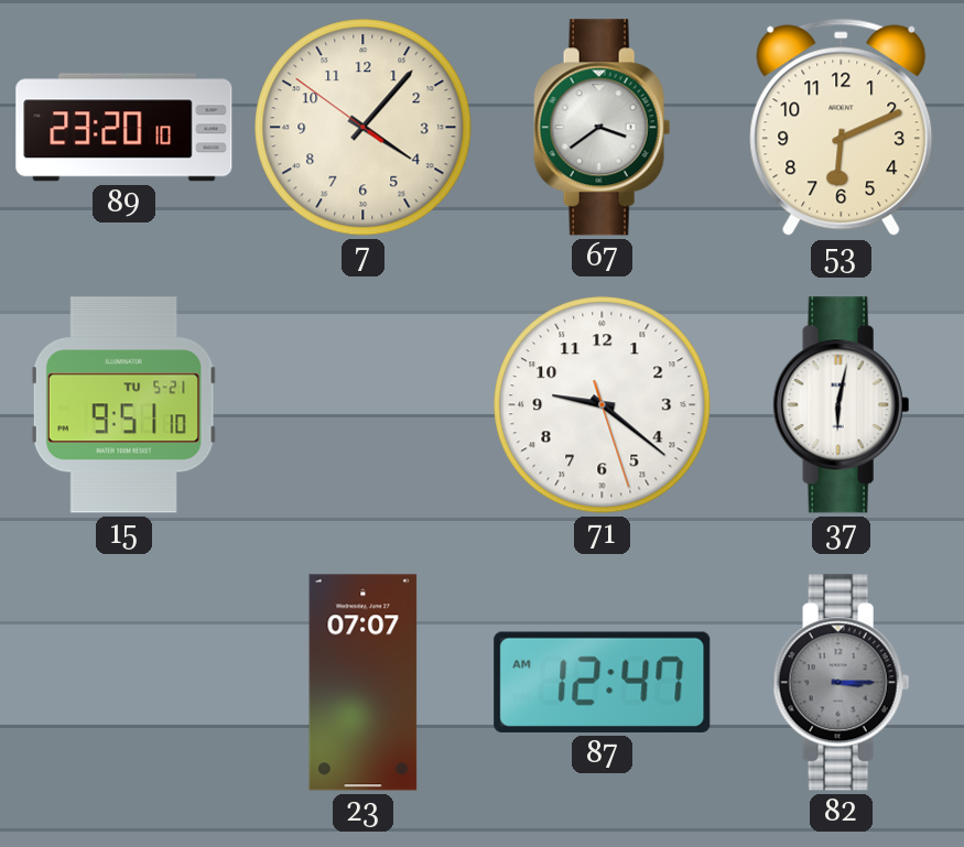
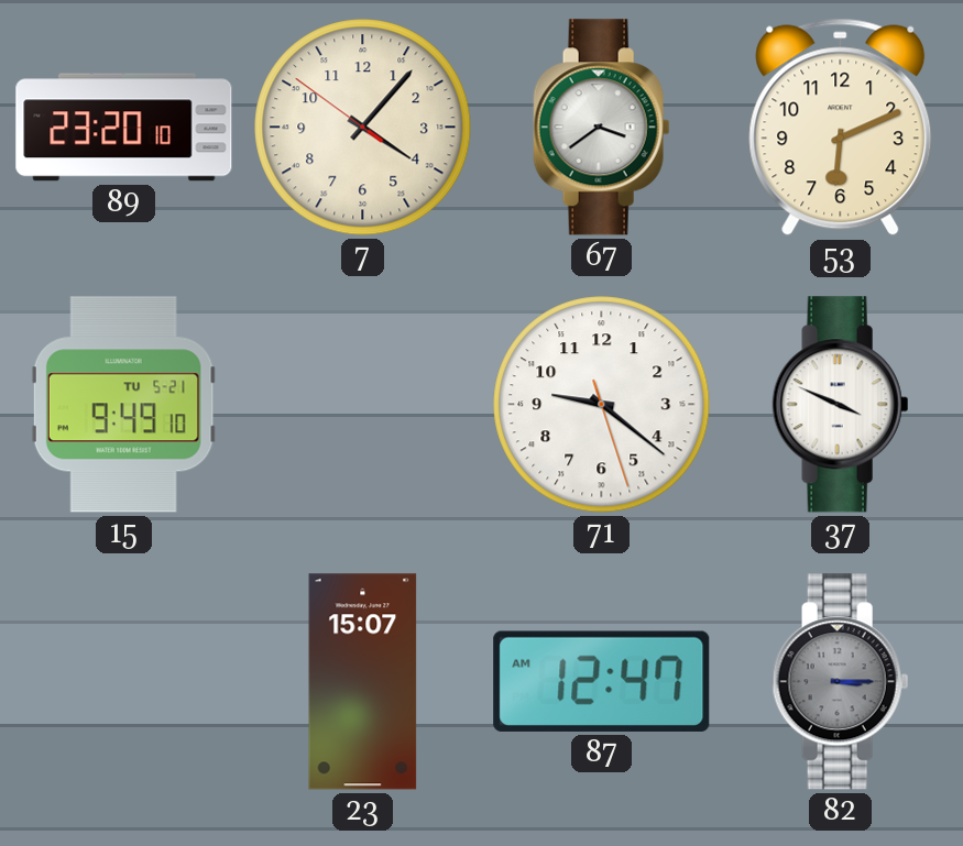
15: 9:51 -> 9:49
37: 6:02 -> 3:49
23: 07:07 -> 15:07
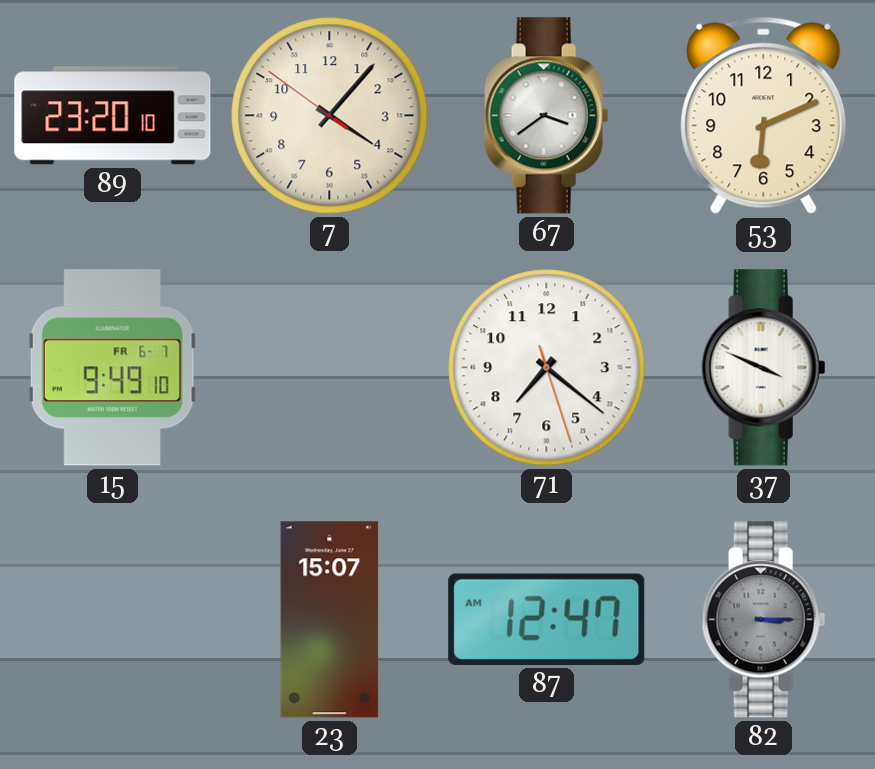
15 date: TU 5-21 -> FR 6-7
71: 9:21 -> 7:21
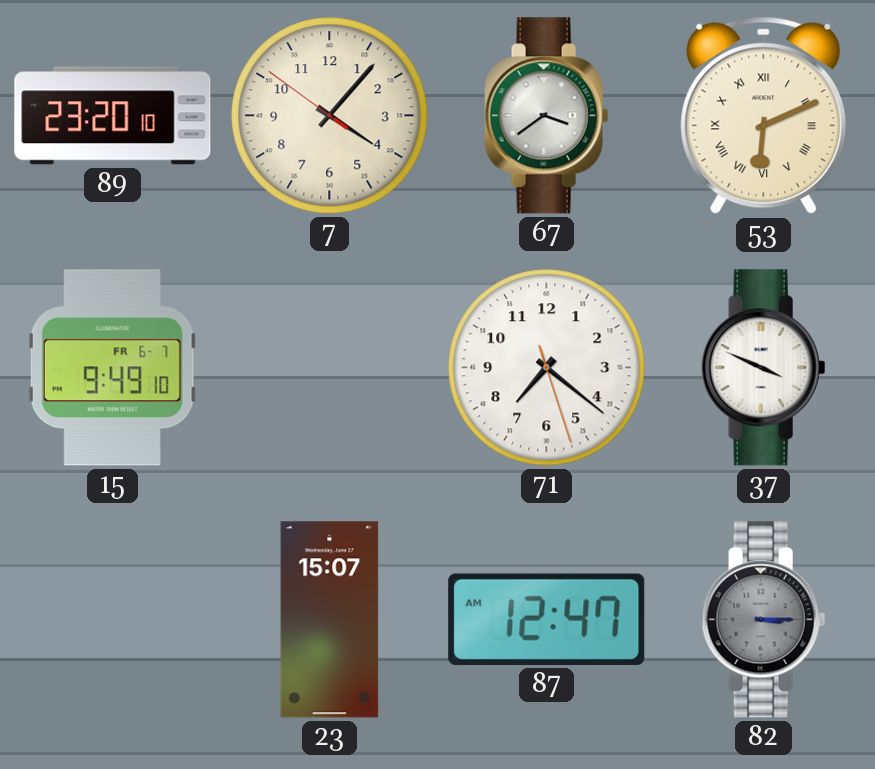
53 numerals: Arabic -> Roman
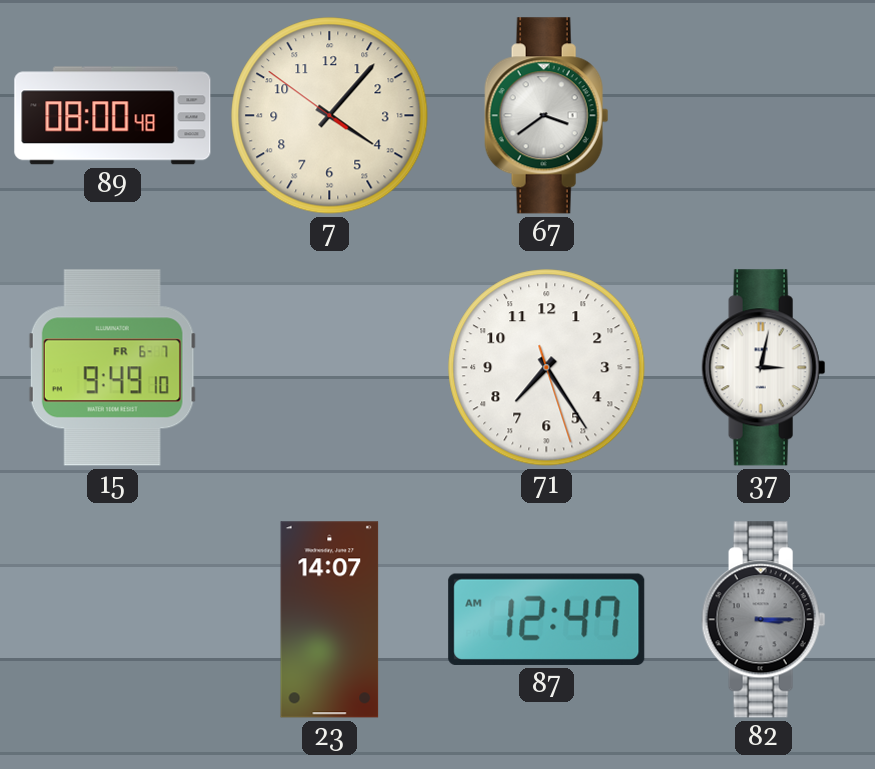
89: 23:20 -> 08:00
53: 6:11 -> none
71: 7:21 -> 7:24
37: 3:49 -> 3:02
23: 15:07 -> 14:07
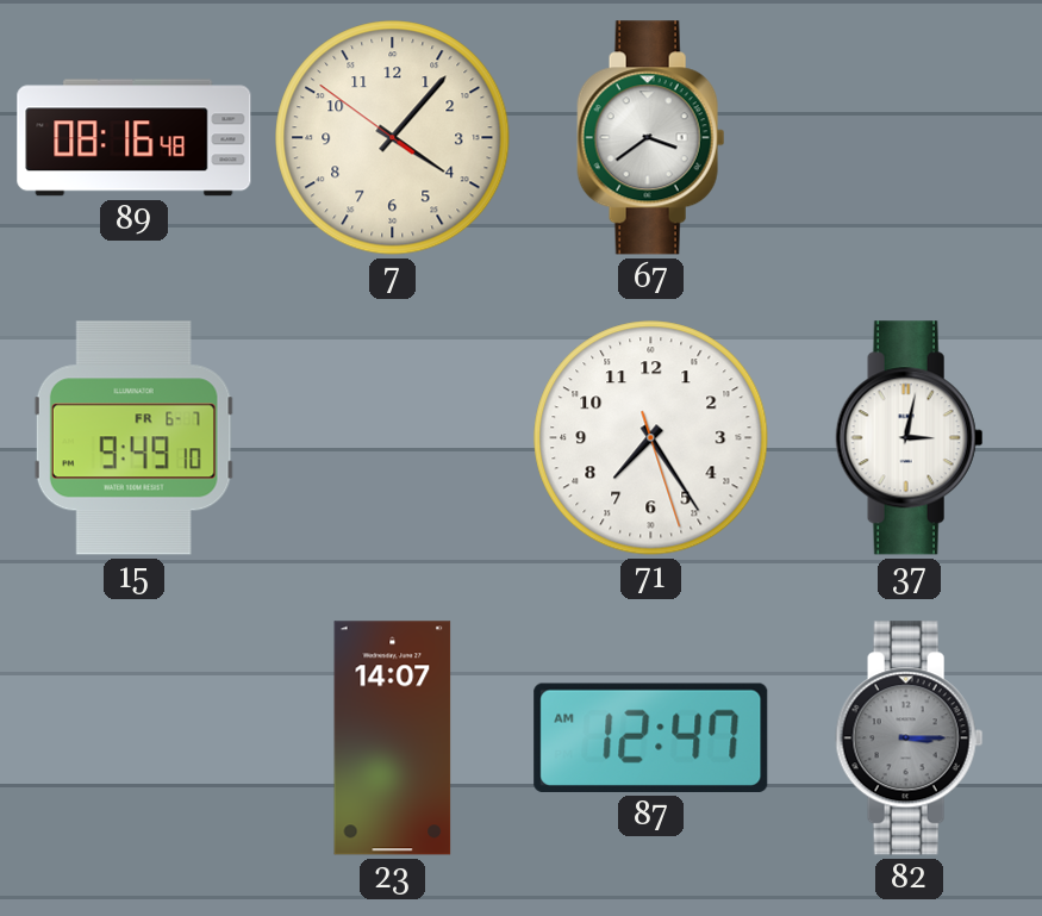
89: 08:00 -> 08:16
